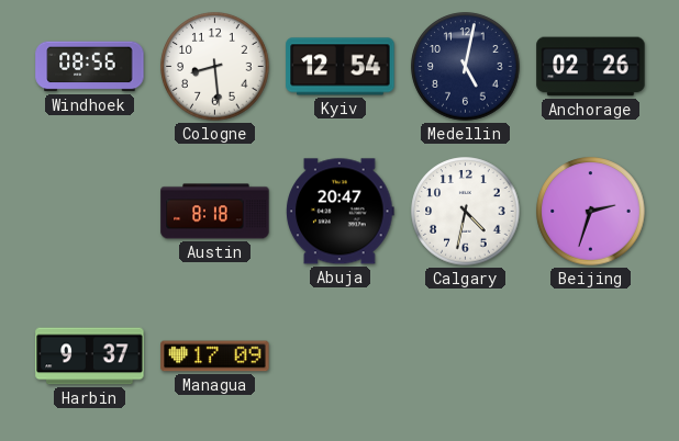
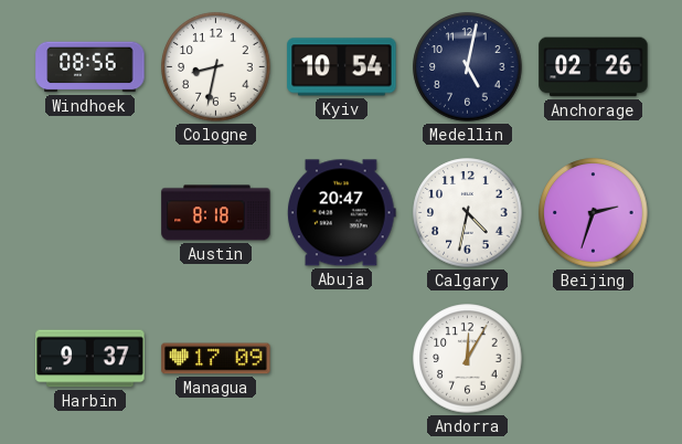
Cologne: 8:29 -> 8:32
Kyiv: 12:54 -> 10:54
Andorra: none -> 12:05
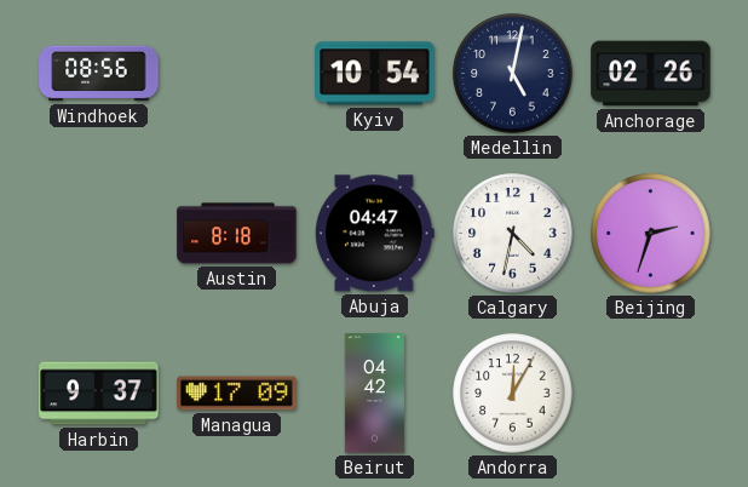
Cologne: 8:32 -> none
Abuja: 20:47 -> 04:47
Beirut: none -> 04:42
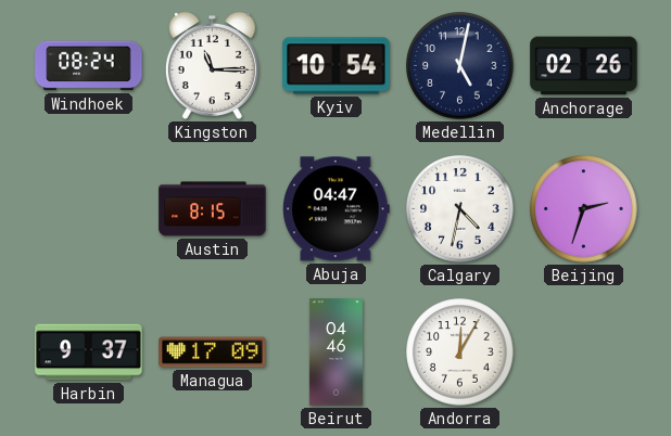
Windhoek: 08:56 -> 08:24
Kingston: none -> 11:15
Austin: 8:18 -> 8:15
Beirut: 04:42 -> 04:46
